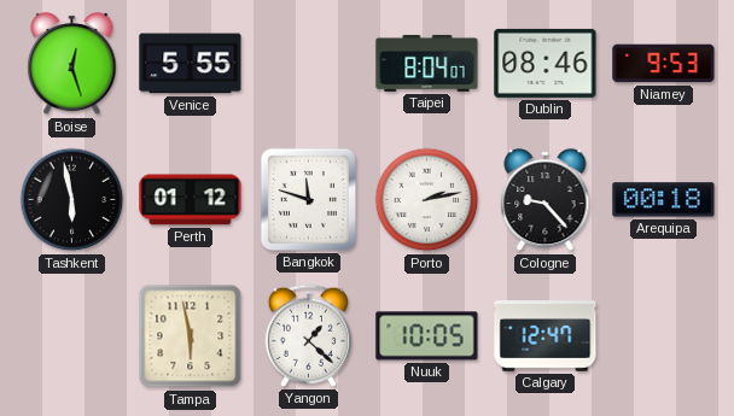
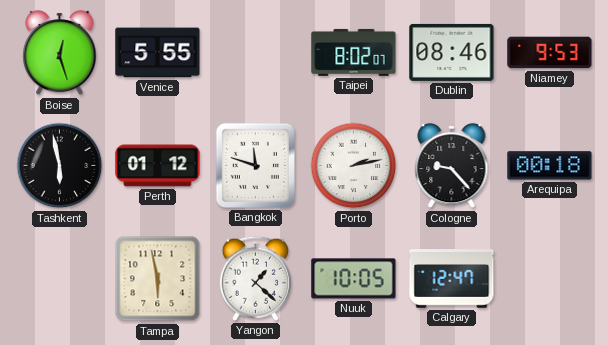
Taipei: 8:04 -> 8:02
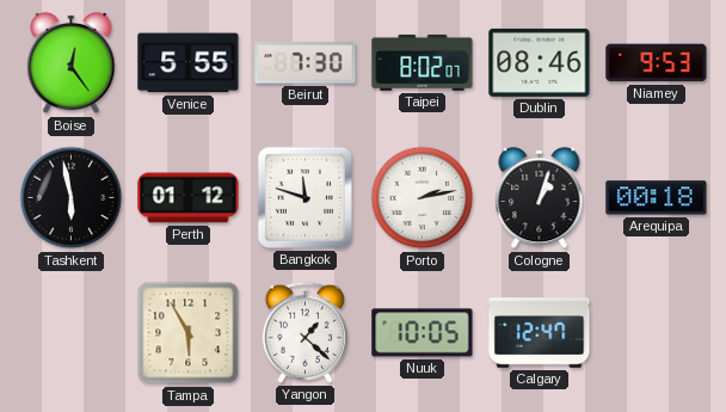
Boise: 12:27 -> 12:24
Beirut: none -> 7:30
Cologne: 9:23 -> 1:03
Tampa: 5:58 -> 5:55
